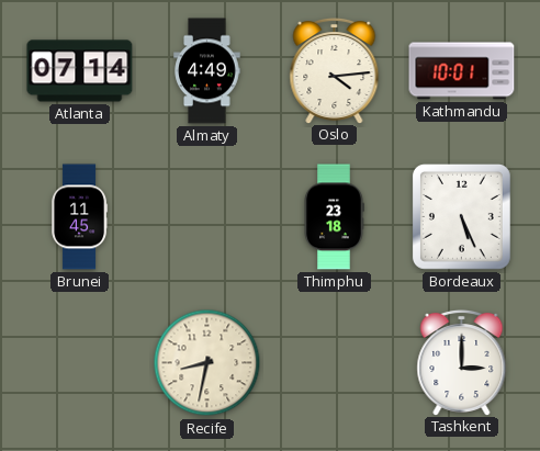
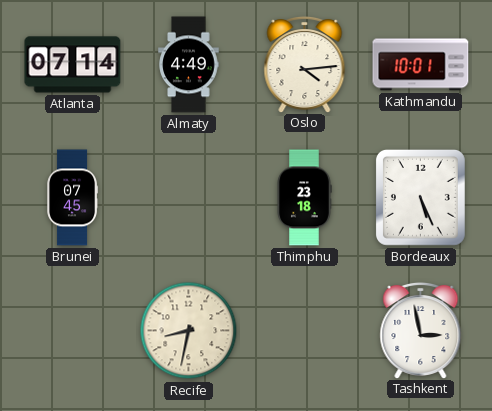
Brunei: 11:45 -> 07:45
Tashkent: 3:00 -> 2:58
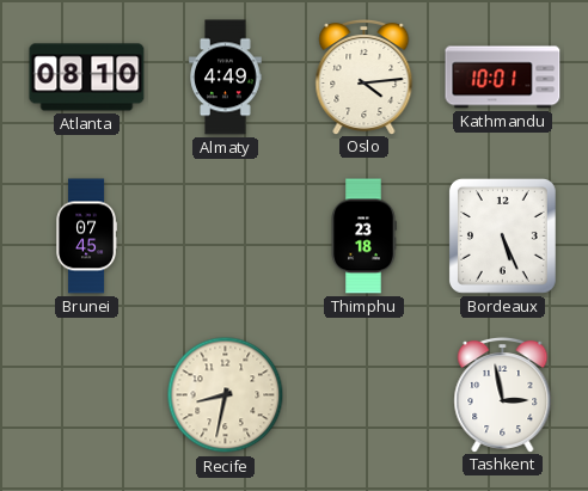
Atlanta: 07:14 -> 08:10
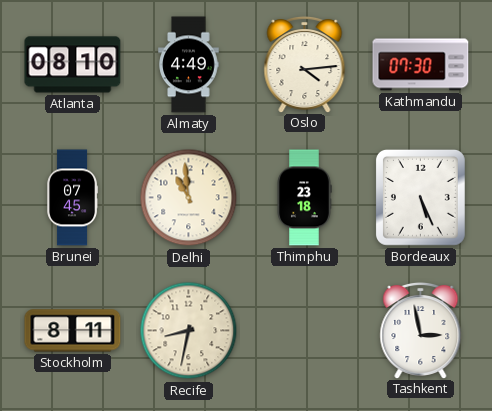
Kathmandu: 10:01 -> 07:30
Delhi: none -> 10:59
Stockholm: none -> 8:11
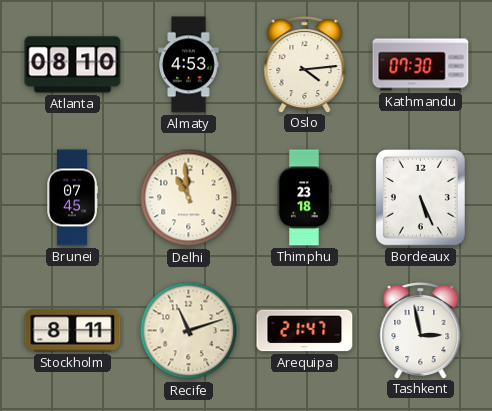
Almaty: 4:49 -> 4:53
Recife: 8:32 -> 11:12
Arequipa: none -> 21:47
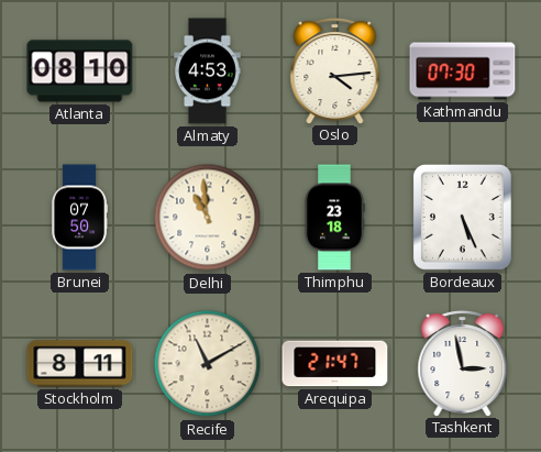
Brunei: 07:45 -> 07:50
Recife: 11:12 -> 11:10
